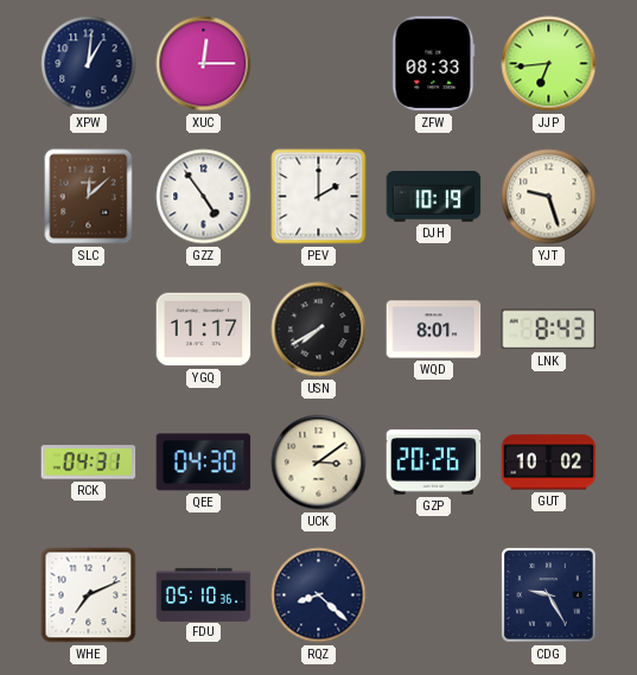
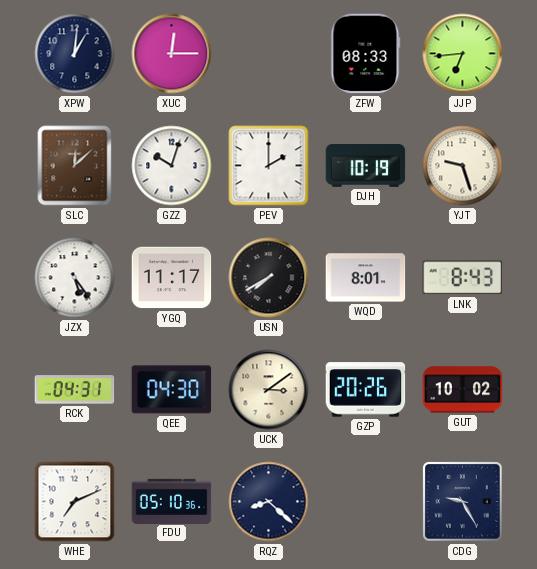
GZZ: 4:54 -> 10:03
JZX: none -> 5:24
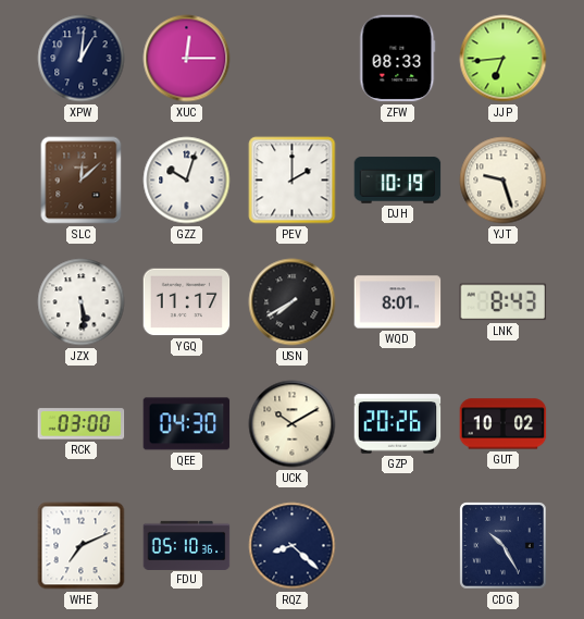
JZX: 5:24 -> 5:29
RCK: 04:31 -> 03:00
UCK: 3:09 -> 10:10
CDG: 9:25 -> 10:25
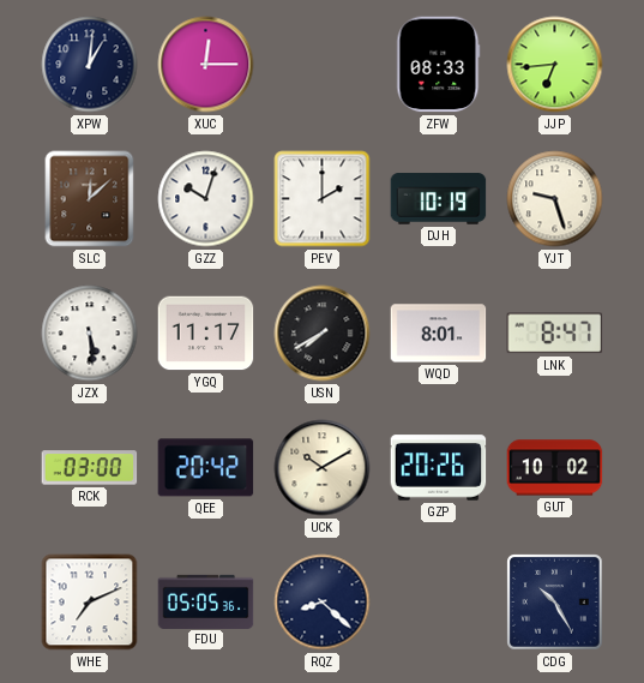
LNK: 8:43 -> 8:47
QEE: 04:30 -> 20:42
FDU: 05:10 -> 05:05
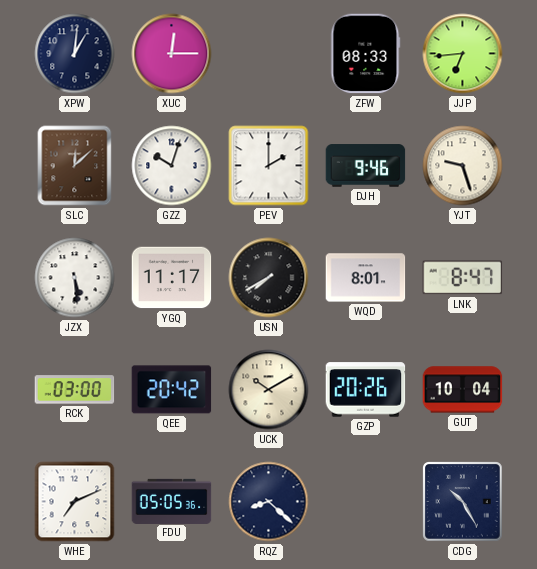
DJH: 10:19 -> 9:46
GUT: 10:02 -> 10:04
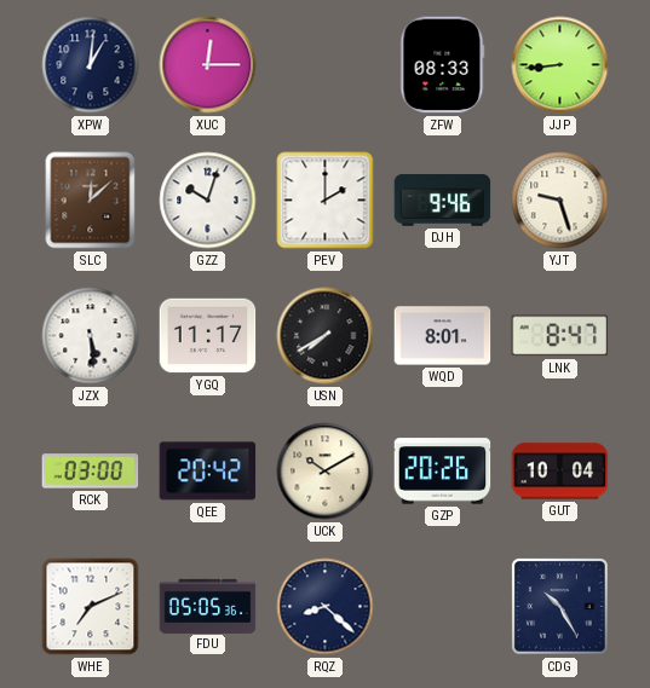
JJP: 6:44 -> 8:44
